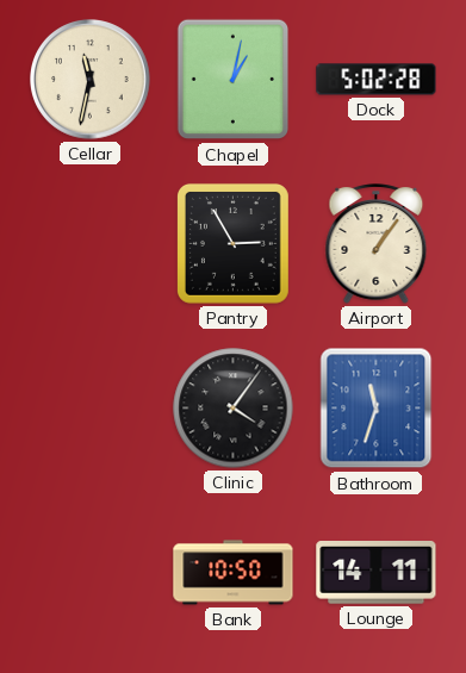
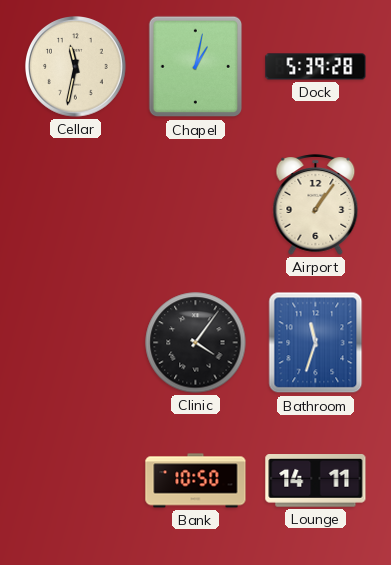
Dock: 5:02 -> 5:39
Pantry: 2:55 -> none
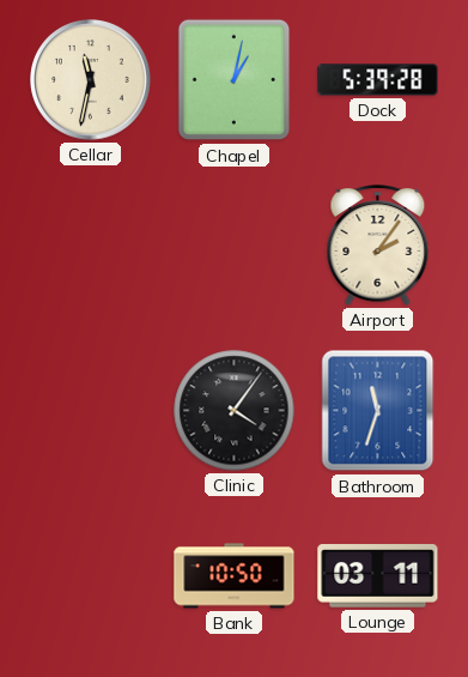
Airport: 1:06 -> 2:06
Lounge: 14:11 -> 03:11
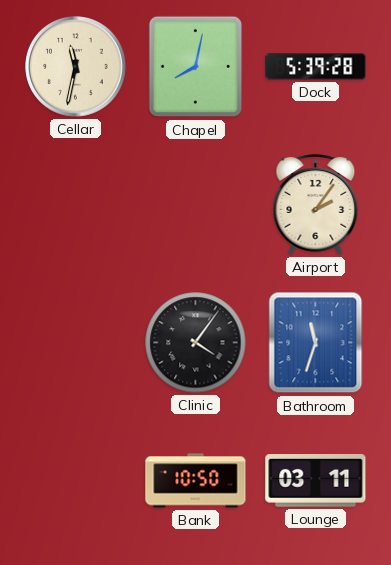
Chapel: 1:02 -> 8:02
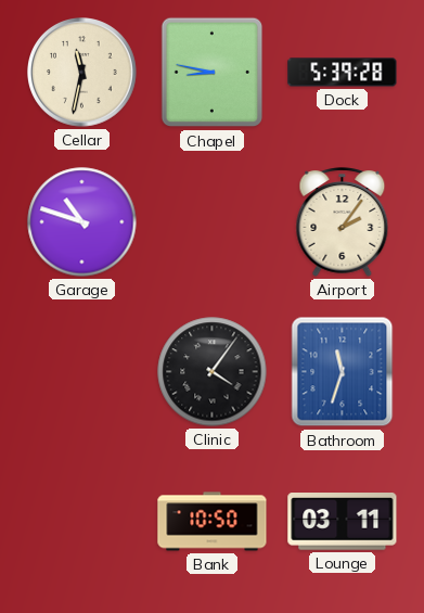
Chapel: 8:02 -> 8:47
Garage: none -> 10:48
